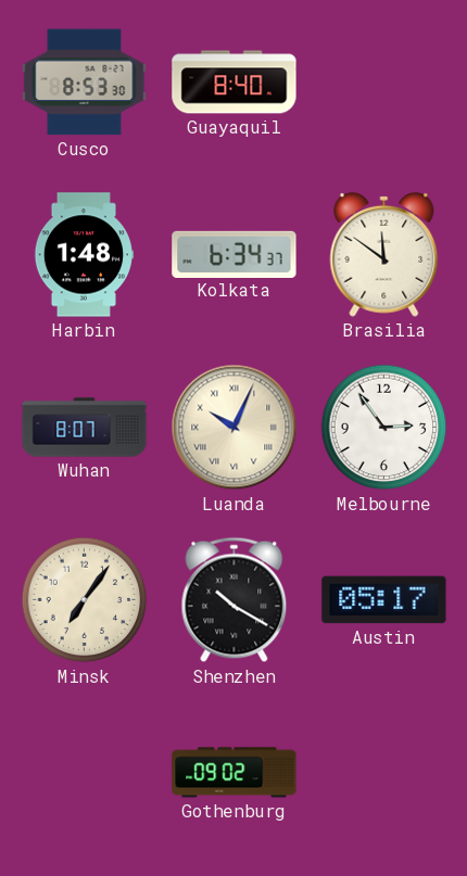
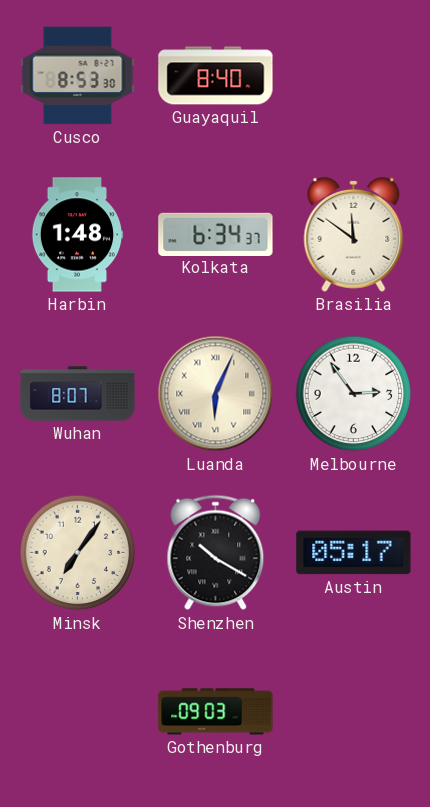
Luanda: 10:04 -> 6:04
Gothenburg: 09:02 -> 09:03
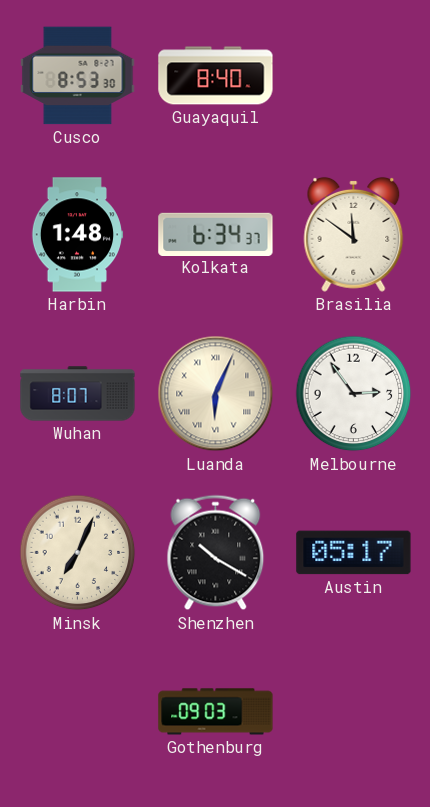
Minsk: 7:06 -> 7:04
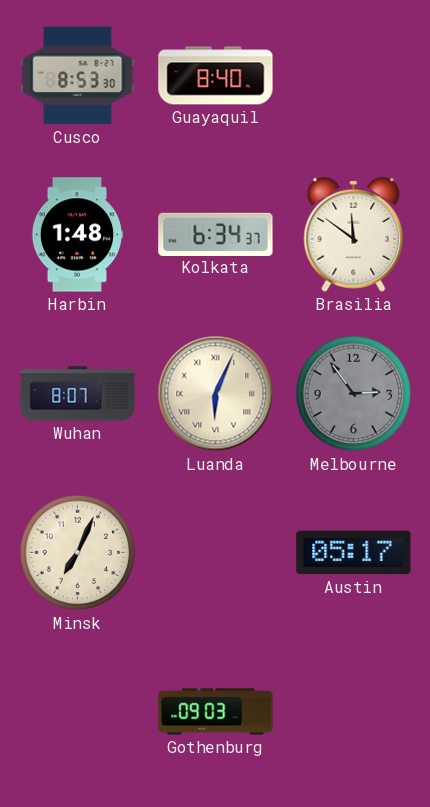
Melbourne dial: white -> grey
Shenzhen: 10:20 -> none
